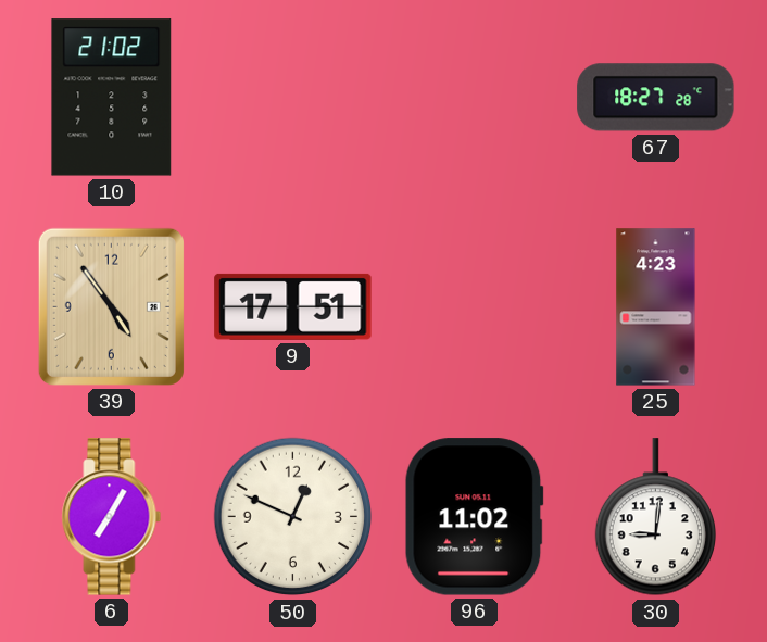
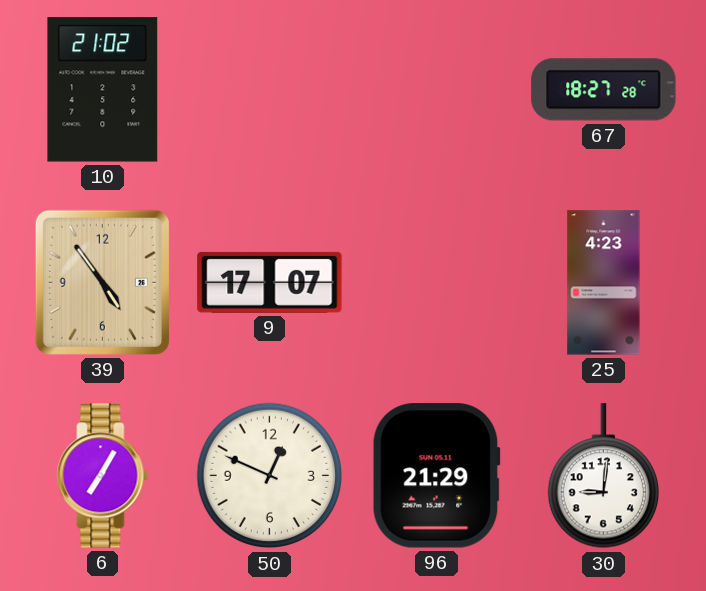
9: 17:51 -> 17:07
96: 11:02 -> 21:29
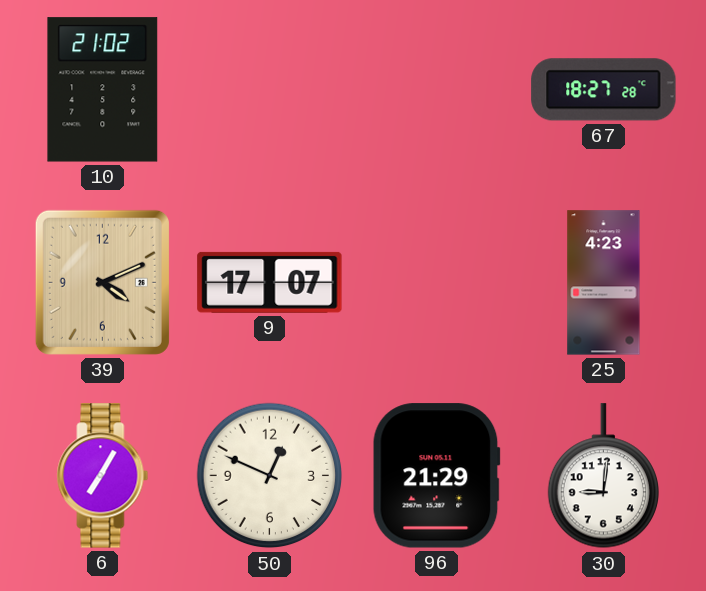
39: 4:54 -> 4:11
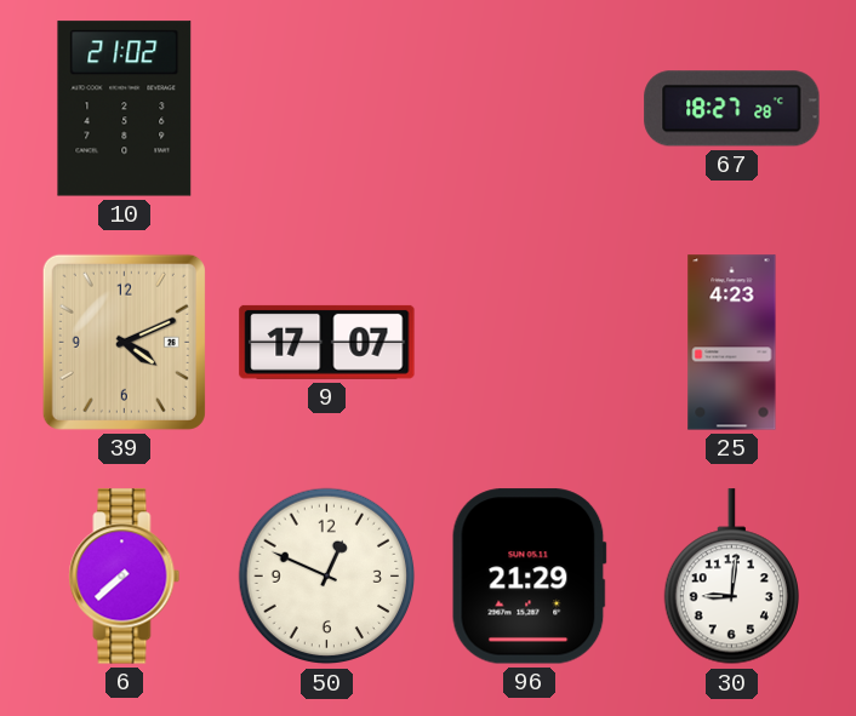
6: 7:05 -> 7:38
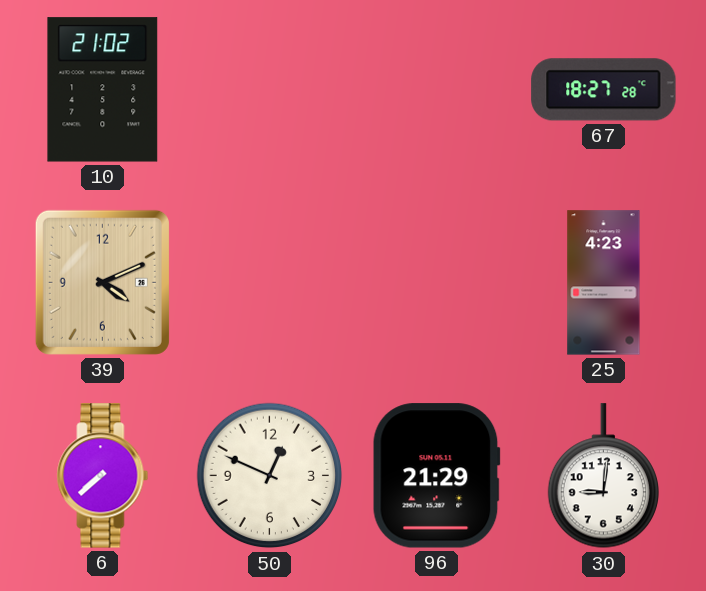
9: 17:07 -> none
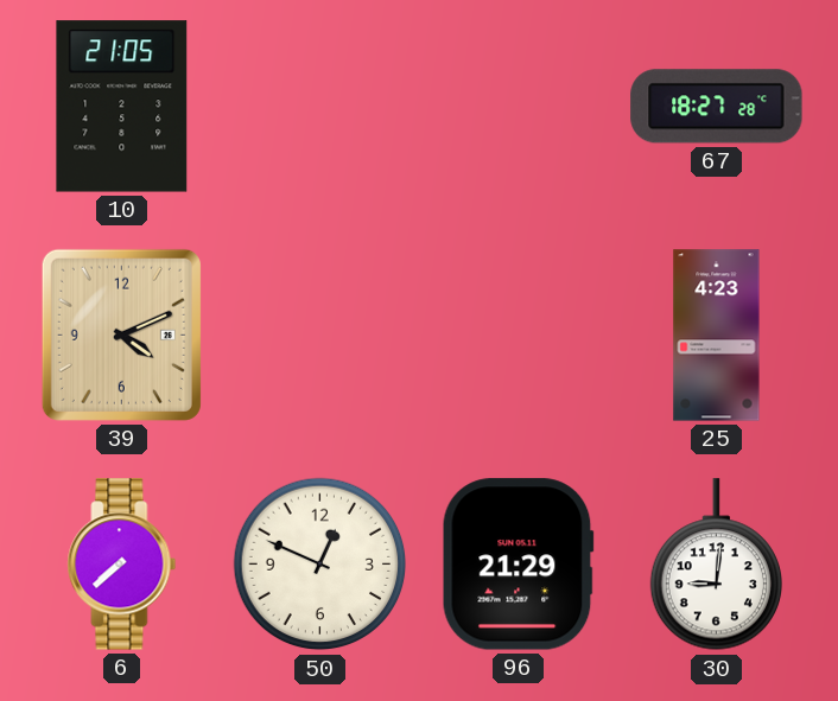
10: 21:02 -> 21:05
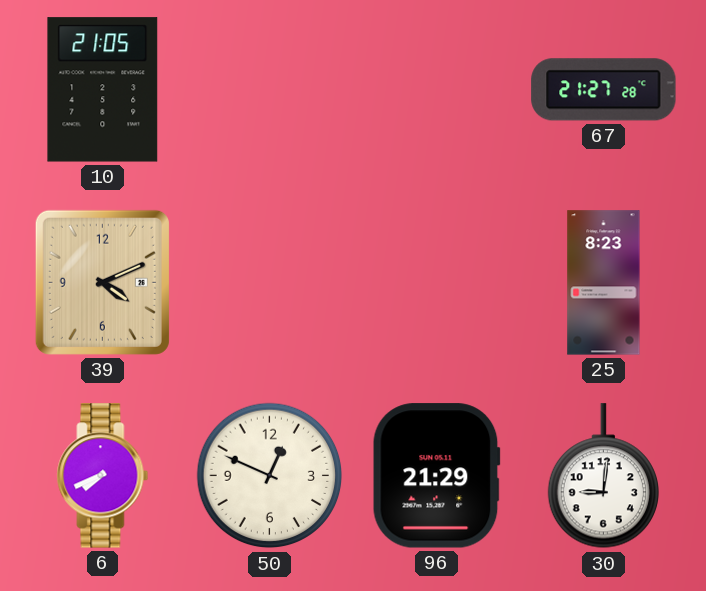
67: 18:27 -> 21:27
25: 4:23 -> 8:23
6: 7:38 -> 7:41
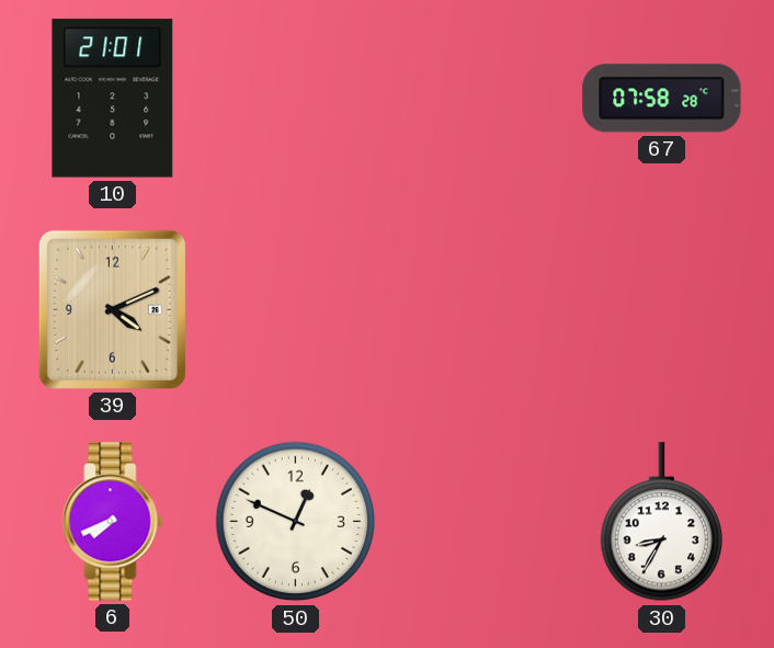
10: 21:05 -> 21:01
67: 21:27 -> 07:58
25: 8:23 -> none
96: 21:29 -> none
30: 9:01 -> 8:35
